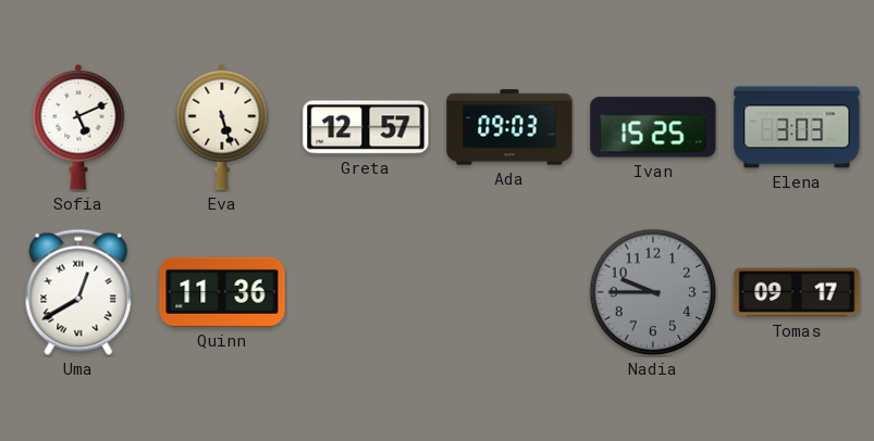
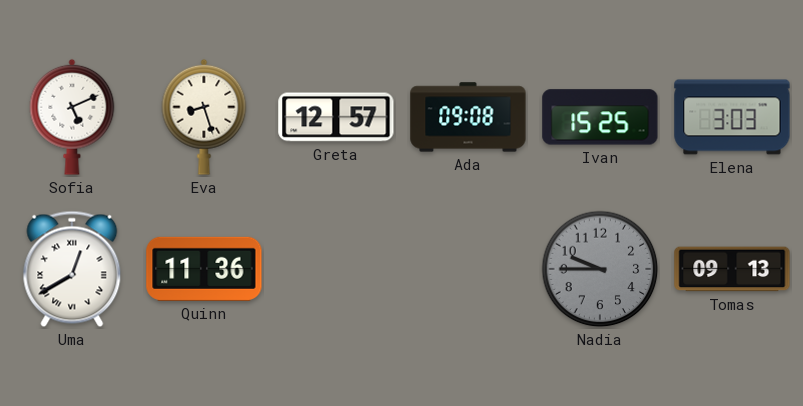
Eva: 5:27 -> 8:27
Ada: 09:03 -> 09:08
Tomas: 09:17 -> 09:13
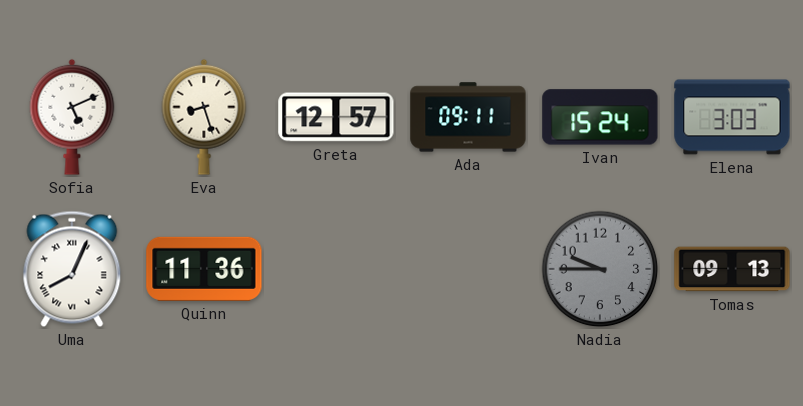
Ada: 09:08 -> 09:11
Ivan: 15:25 -> 15:24
Uma: 12:40 -> 8:04
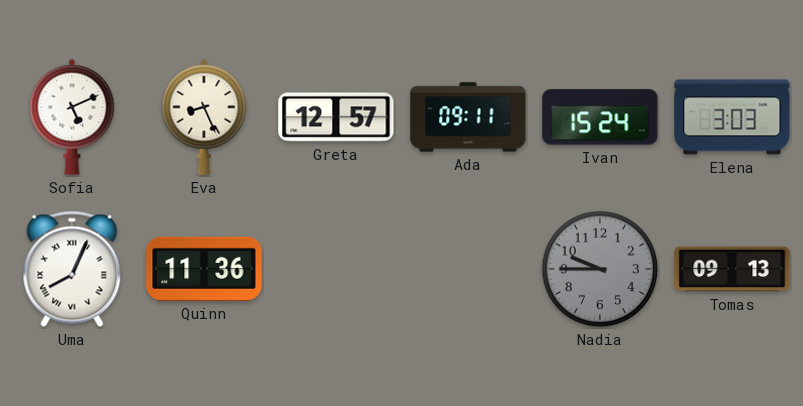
Eva: 8:27 -> 8:26
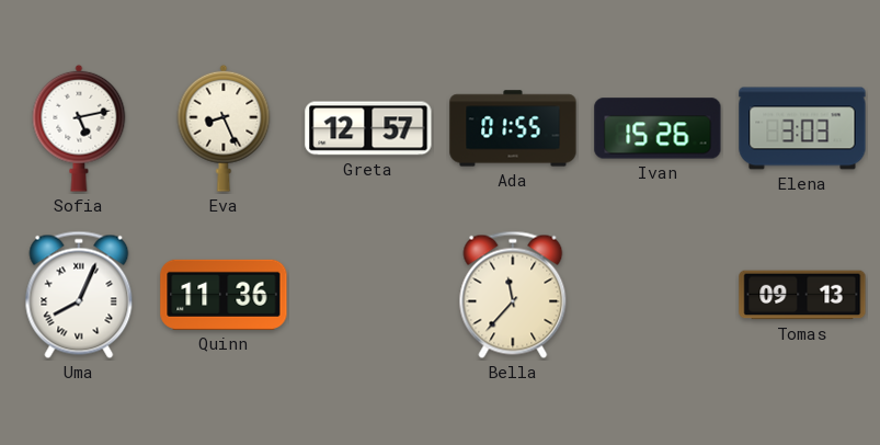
Sofia: 5:11 -> 5:13
Ada: 09:11 -> 01:55
Ivan: 15:24 -> 15:26
Bella: none -> 11:37
Nadia: 9:45 -> none
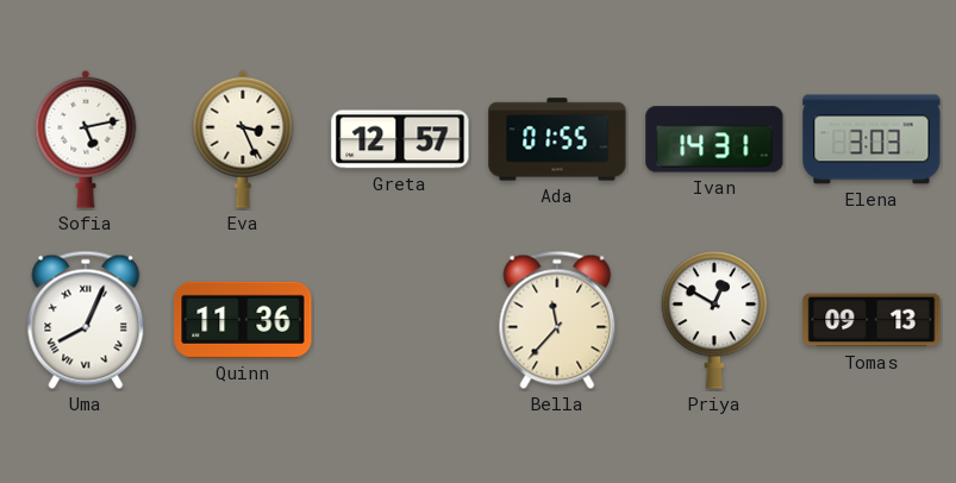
Eva: 8:26 -> 3:26
Ivan: 15:26 -> 14:31
Priya: none -> 12:50
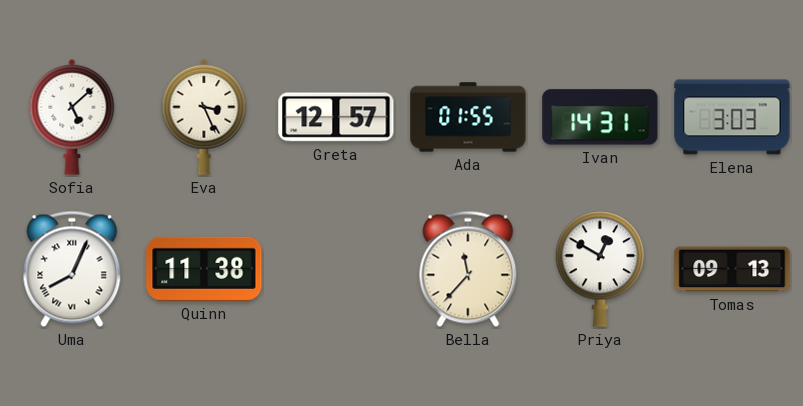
Sofia: 5:13 -> 5:08
Quinn: 11:36 -> 11:38
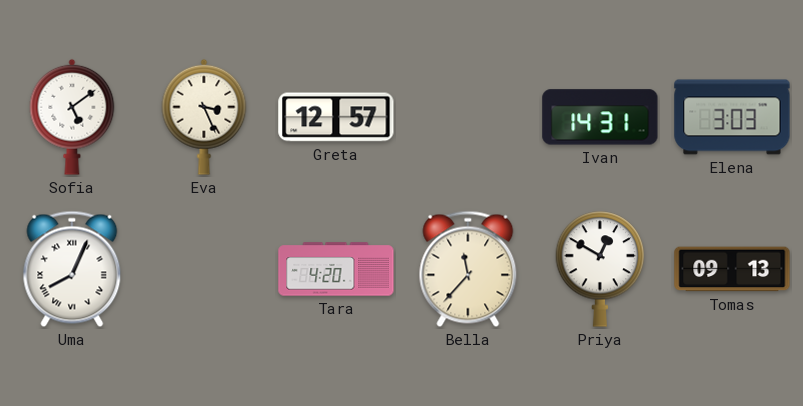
Sofia: 5:08 -> 5:09
Ada: 01:55 -> none
Quinn: 11:38 -> none
Tara: none -> 4:20
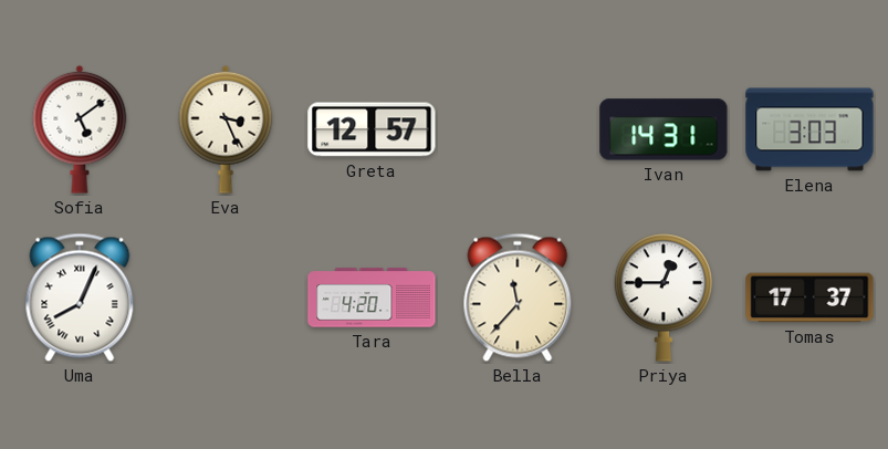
Priya: 12:50 -> 12:45
Tomas: 09:13 -> 17:37
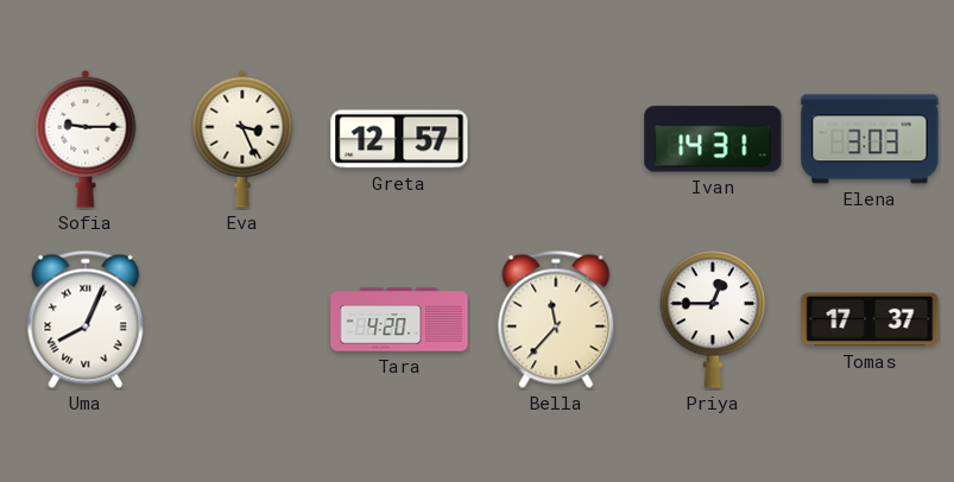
Sofia: 5:09 -> 9:15
